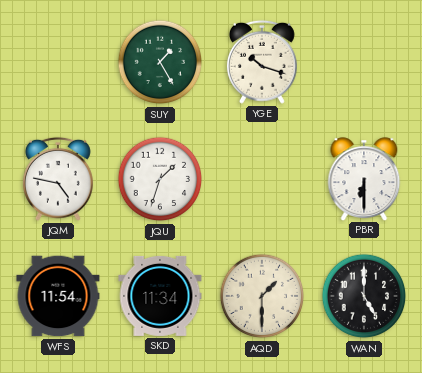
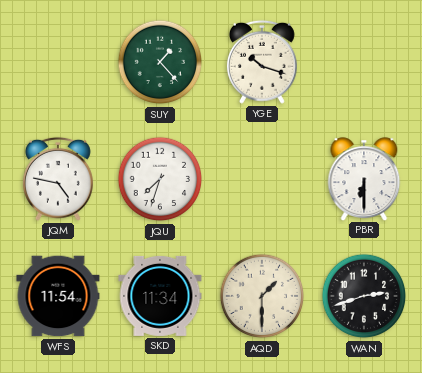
SUY: 1:25 -> 1:23
JQU: 1:33 -> 7:33
WAN: 5:00 -> 2:42
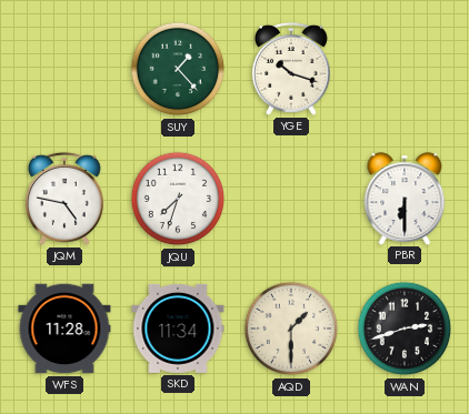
WFS: 11:54 -> 11:28
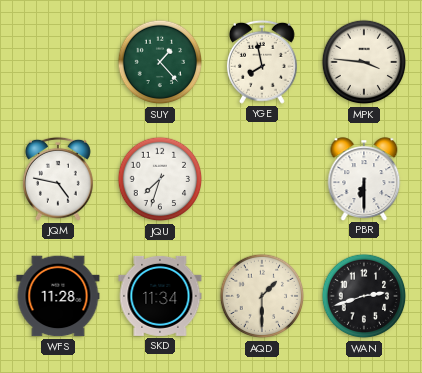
YGE: 10:18 -> 7:58
MPK: none -> 3:46
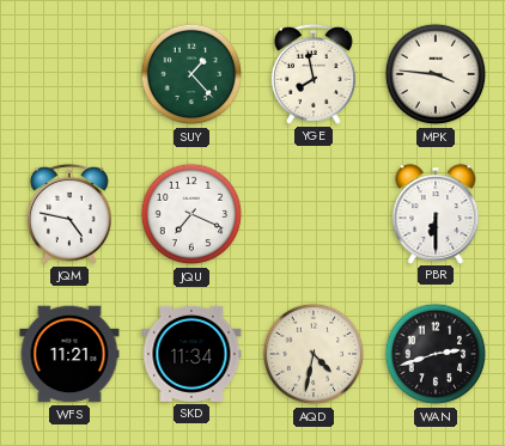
JQU: 7:33 -> 7:19
WFS: 11:28 -> 11:21
AQD: 1:30 -> 4:32
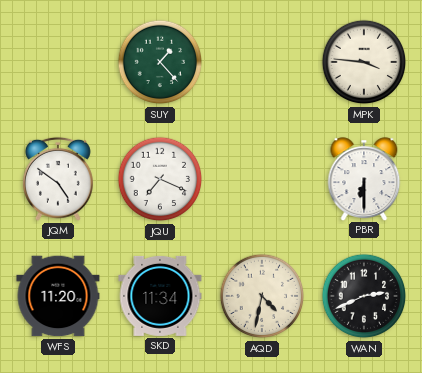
YGE: 7:58 -> none
JQM: 4:47 -> 4:51
WFS: 11:21 -> 11:20
WAN: 2:42 -> 2:41
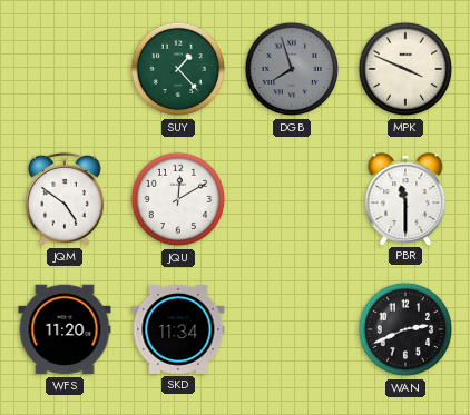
DGB: none -> 7:57
MPK: 3:46 -> 3:49
JQU: 7:19 -> 12:10
PBR: 6:30 -> 11:30
AQD: 4:32 -> none
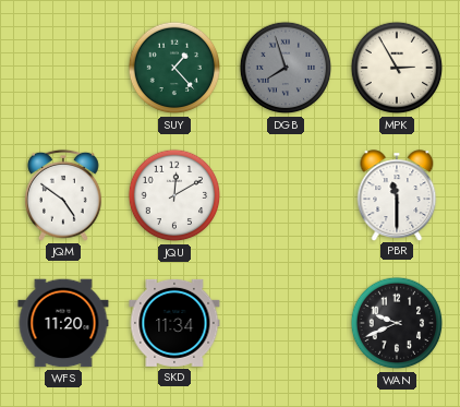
MPK: 3:49 -> 2:55
WAN: 2:41 -> 9:41
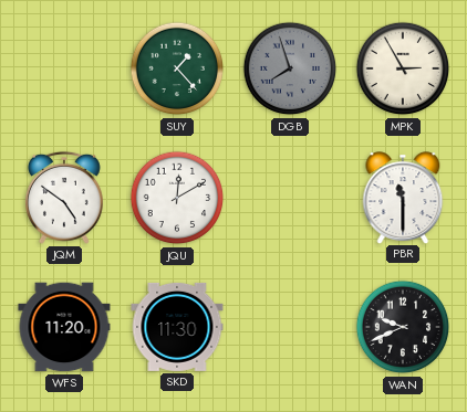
SKD: 11:34 -> 11:30
